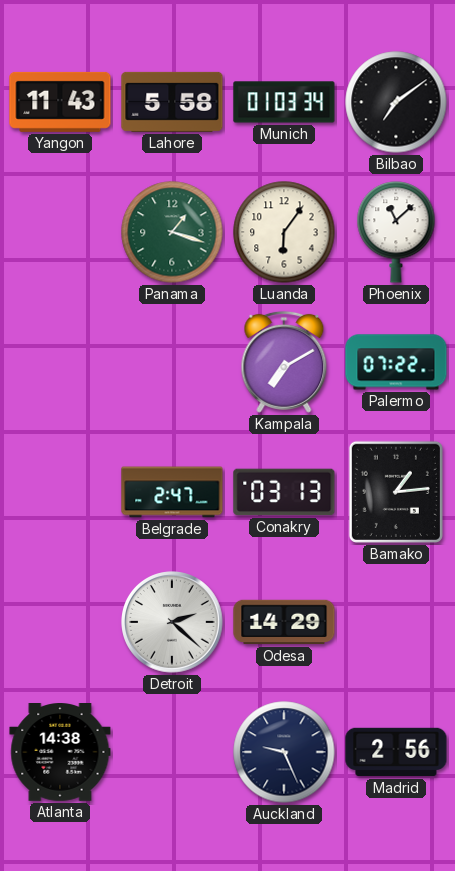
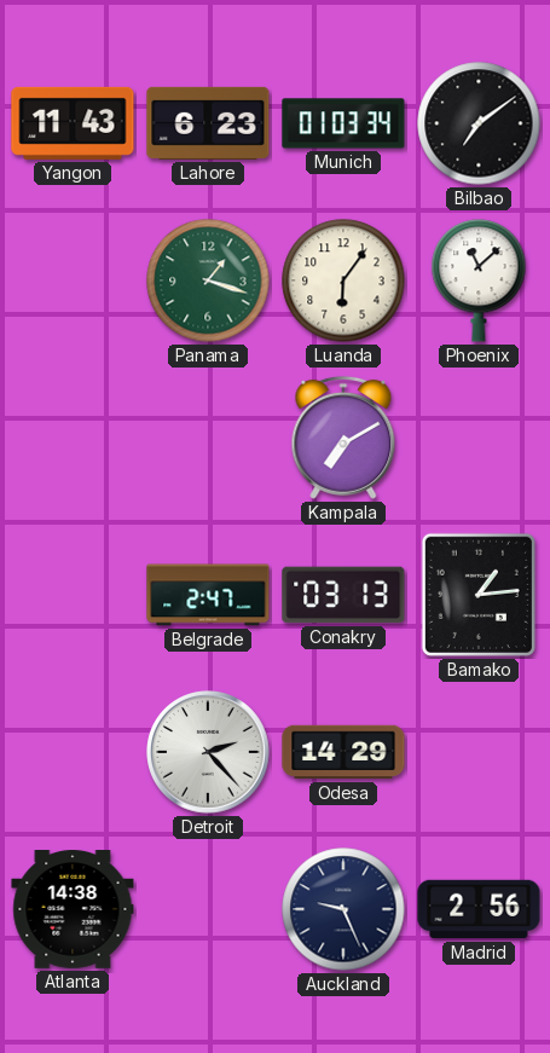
Lahore: 5:58 -> 6:23
Palermo: 07:22 -> none
Detroit: 2:22 -> 2:23
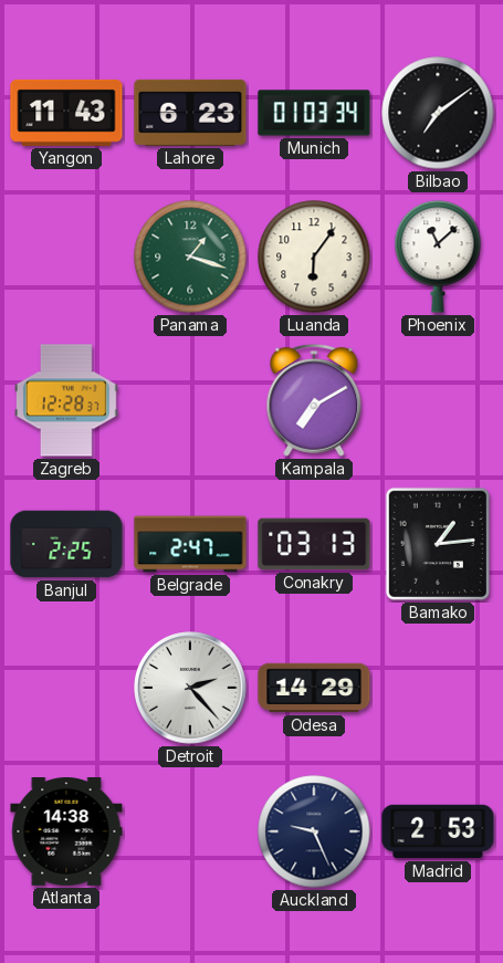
Zagreb: none -> 12:28
Banjul: none -> 2:25
Madrid: 2:56 -> 2:53
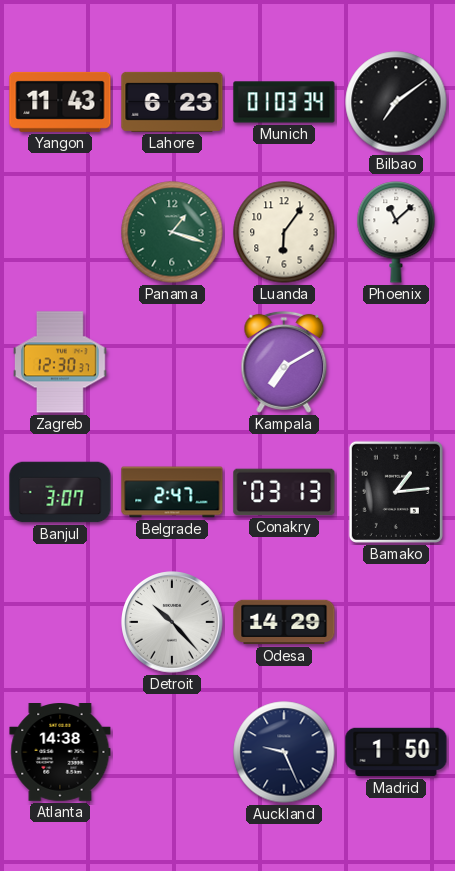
Zagreb: 12:28 -> 12:30
Banjul: 2:25 -> 3:07
Detroit: 2:23 -> 10:23
Madrid: 2:53 -> 1:50
